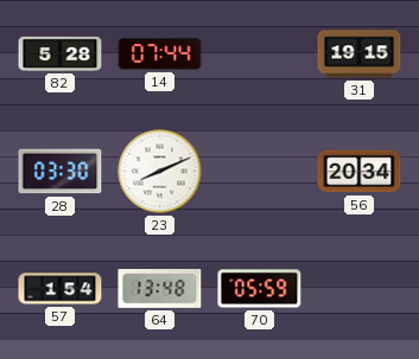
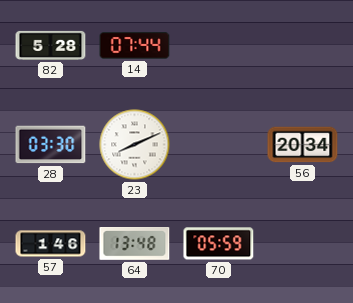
31: 19:15 -> none
57: 1:54 -> 1:46
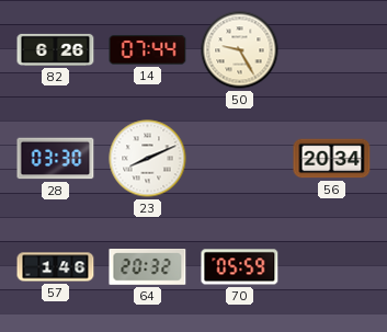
82: 5:28 -> 6:26
50: none -> 9:25
64: 13:48 -> 20:32
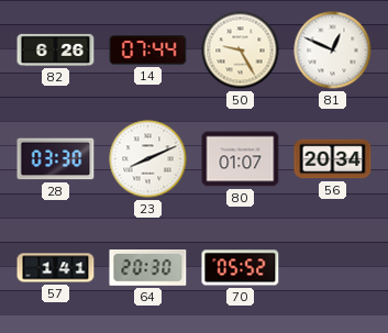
81: none -> 12:49
80: none -> 01:07
57: 1:46 -> 1:41
64: 20:32 -> 20:30
70: 05:59 -> 05:52
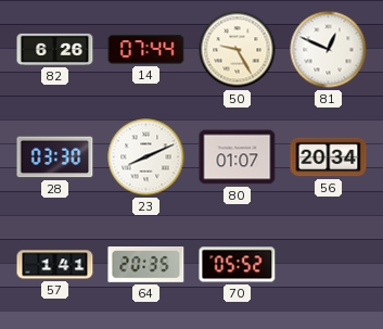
64: 20:30 -> 20:35
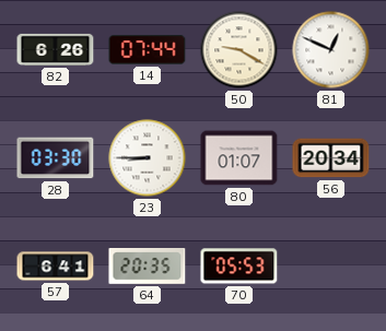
50: 9:25 -> 9:20
23: 8:11 -> 8:45
57: 1:41 -> 6:41
70: 05:52 -> 05:53
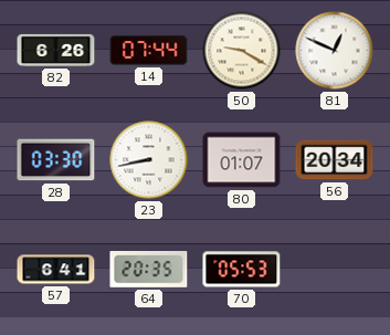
23: 8:45 -> 8:43
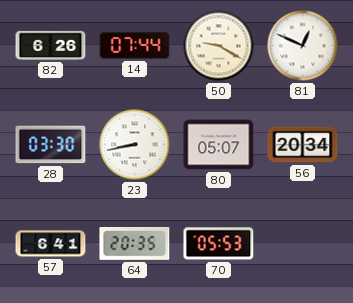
80: 01:07 -> 05:07
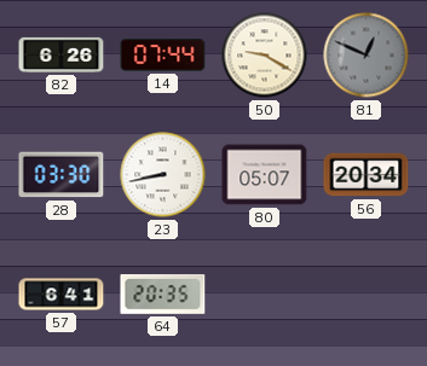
81 dial: white -> grey
70: 05:53 -> none
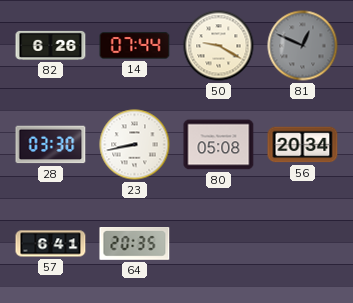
80: 05:07 -> 05:08
